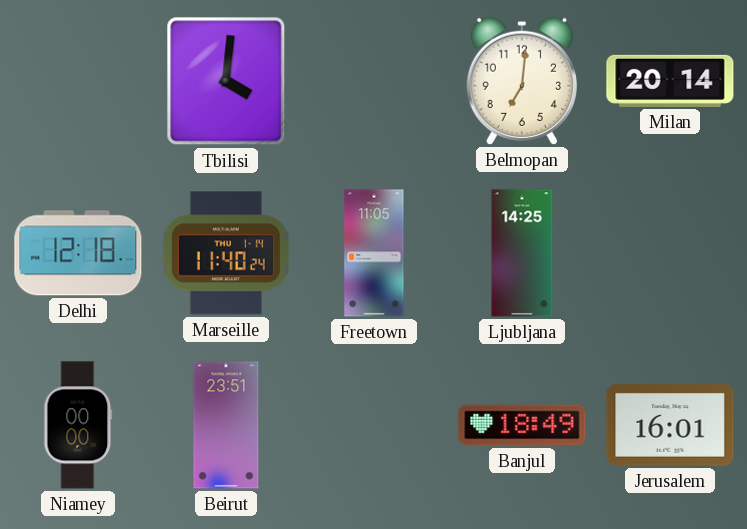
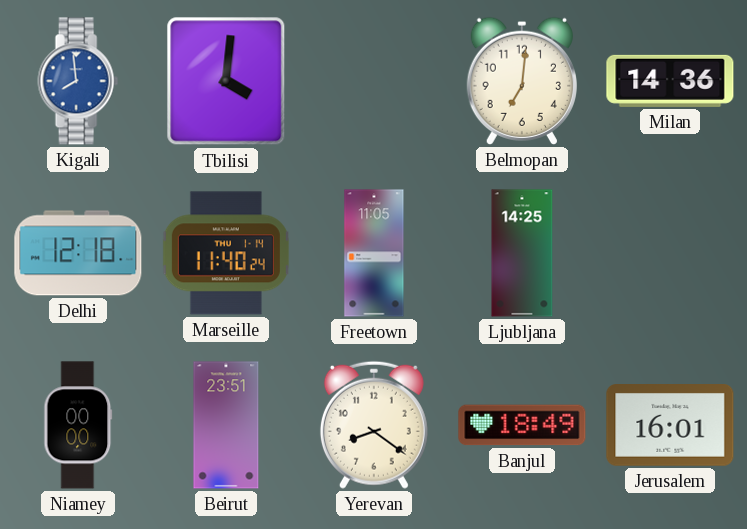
Kigali: none -> 7:59
Milan: 20:14 -> 14:36
Yerevan: none -> 8:21
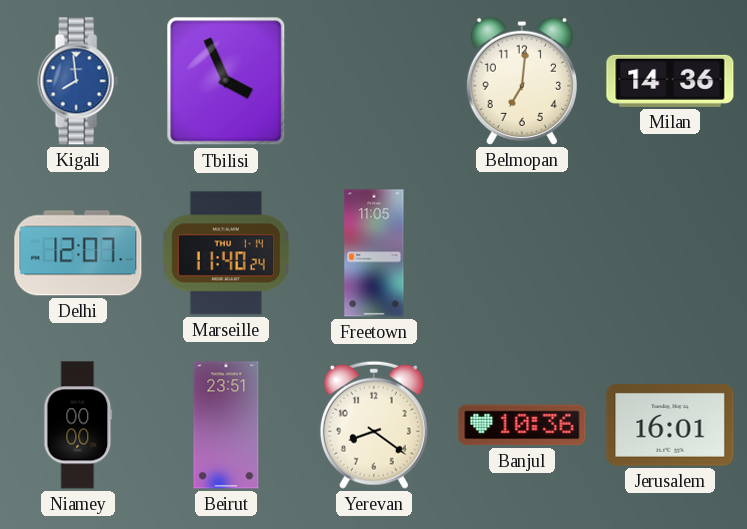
Tbilisi: 4:01 -> 3:56
Delhi: 12:18 -> 12:07
Ljubljana: 14:25 -> none
Banjul: 18:49 -> 10:36
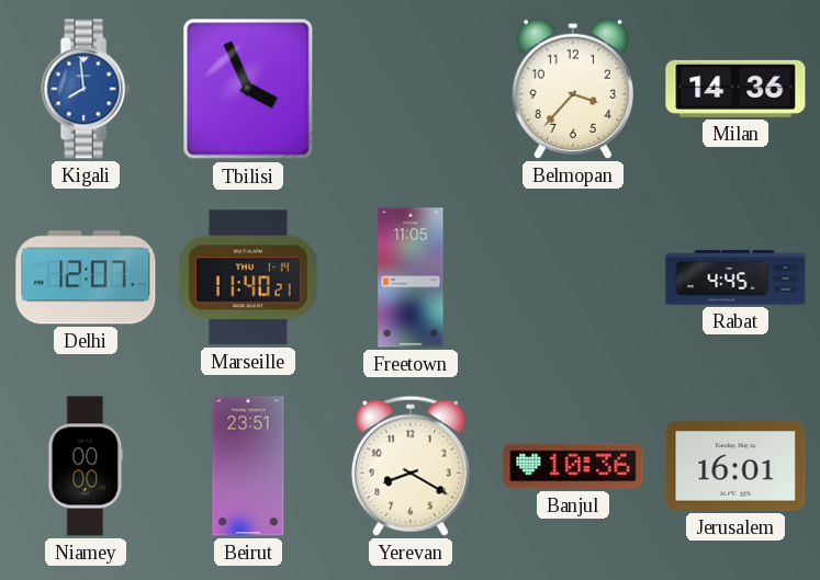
Belmopan: 7:01 -> 3:37
Marseille: 11:40:24 -> 11:40:21
Rabat: none -> 4:45
Yerevan: 8:21 -> 8:20
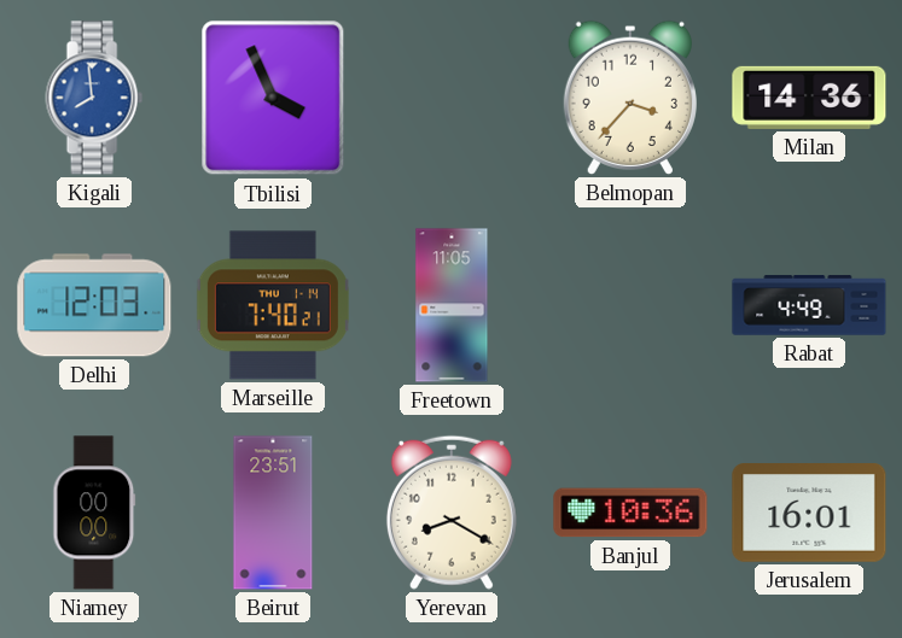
Delhi: 12:07 -> 12:03
Marseille: 11:40 -> 7:40
Rabat: 4:45 -> 4:49
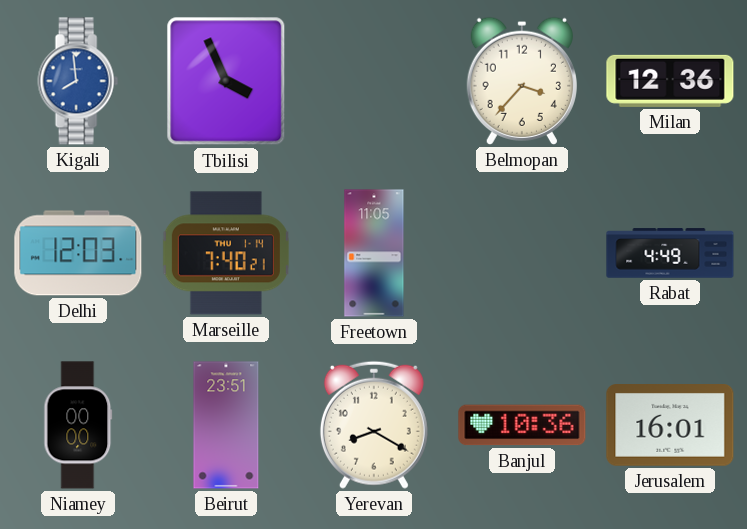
Milan: 14:36 -> 12:36
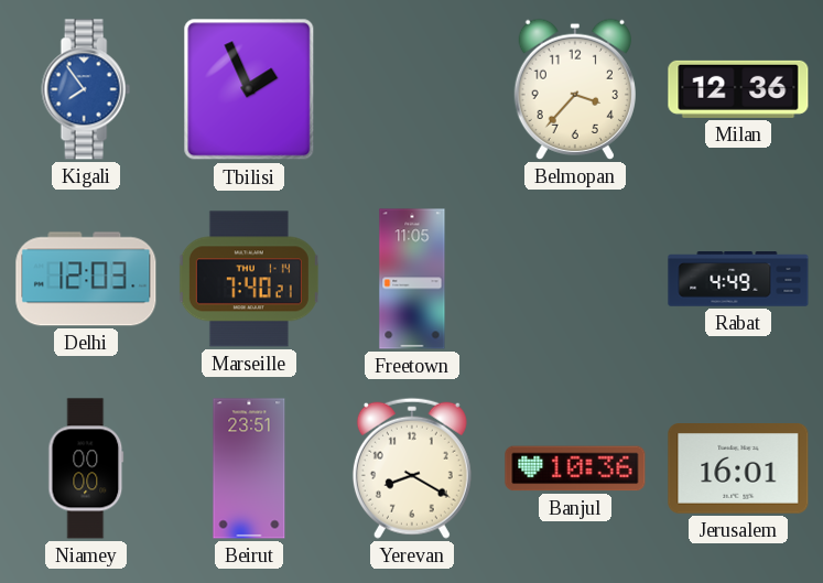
Kigali: 7:59 -> 7:54
Tbilisi: 3:56 -> 1:56
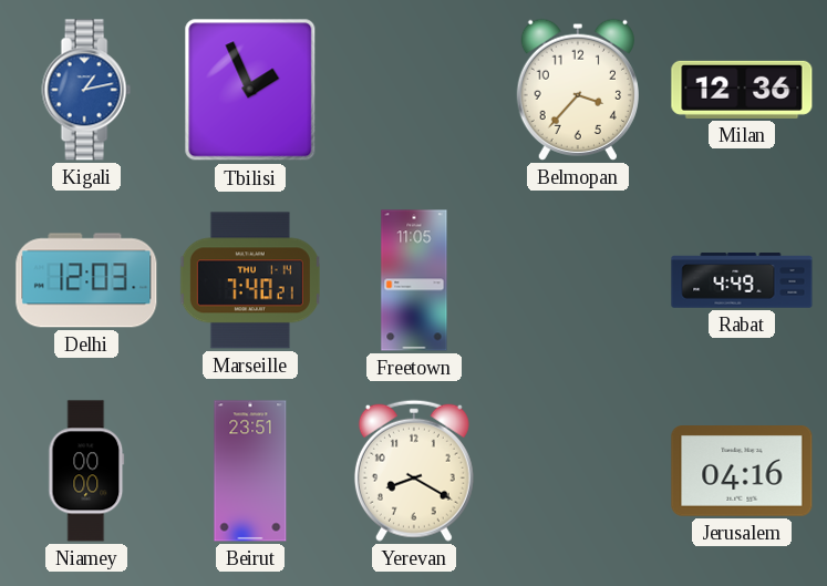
Kigali: 7:54 -> 1:13
Banjul: 10:36 -> none
Jerusalem: 16:01 -> 04:16
